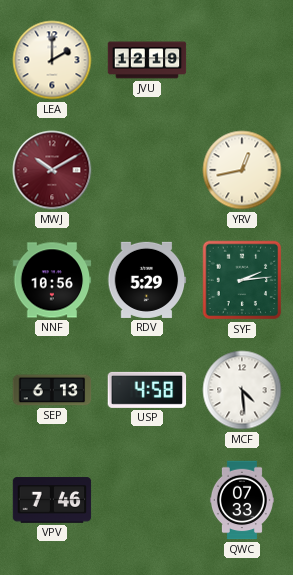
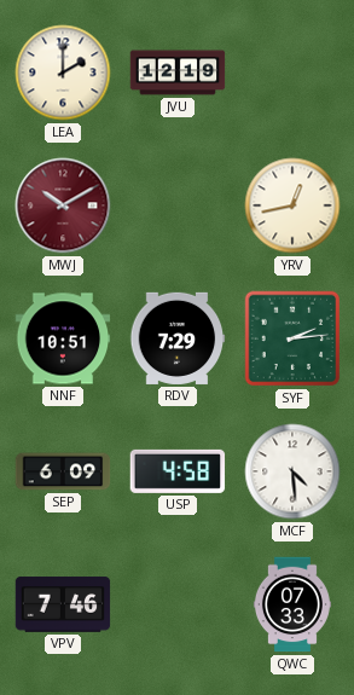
NNF: 10:56 -> 10:51
RDV: 5:29 -> 7:29
SEP: 6:13 -> 6:09
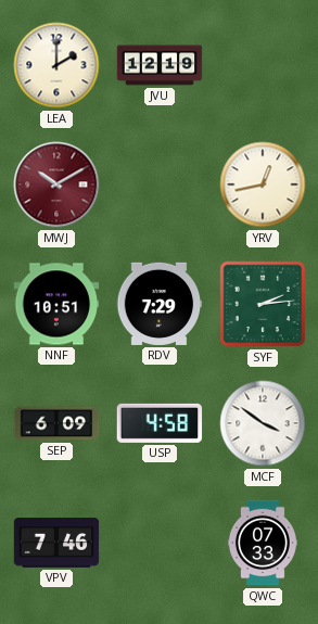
MCF: 4:29 -> 3:51
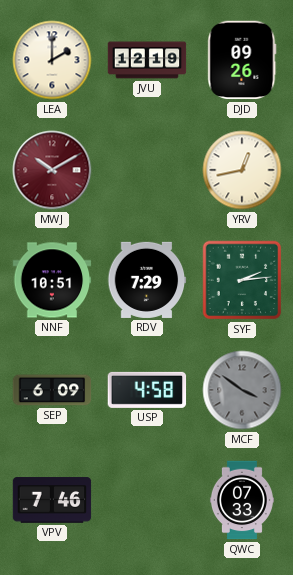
DJD: none -> 09:26
MCF dial: white -> grey
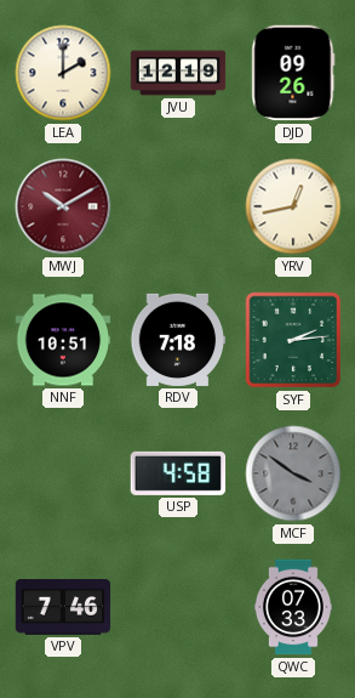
RDV: 7:29 -> 7:18
SEP: 6:09 -> none
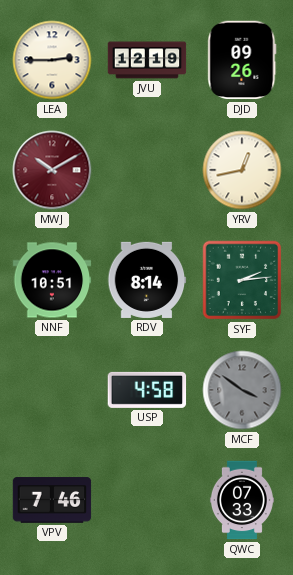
LEA: 2:00 -> 2:45
RDV: 7:18 -> 8:14
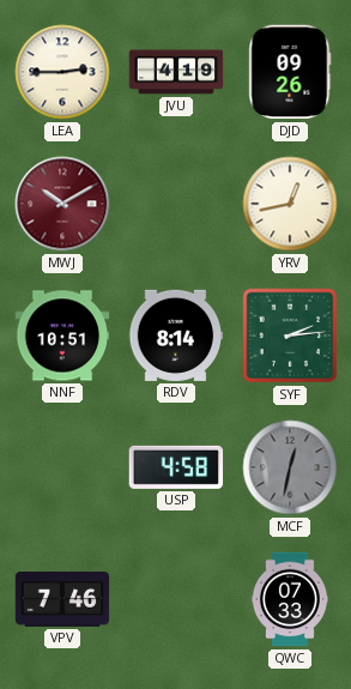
JVU: 12:19 -> 4:19
MCF: 3:51 -> 12:32
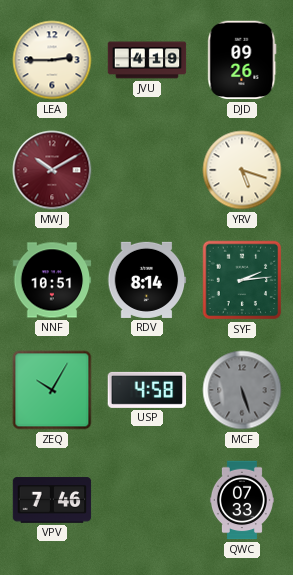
YRV: 12:43 -> 5:18
ZEQ: none -> 10:05
MCF: 12:32 -> 5:27
